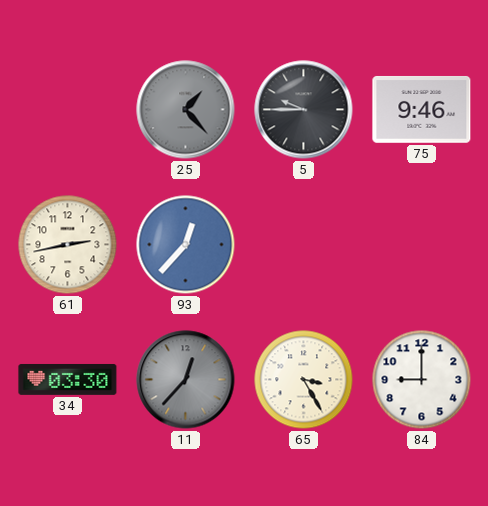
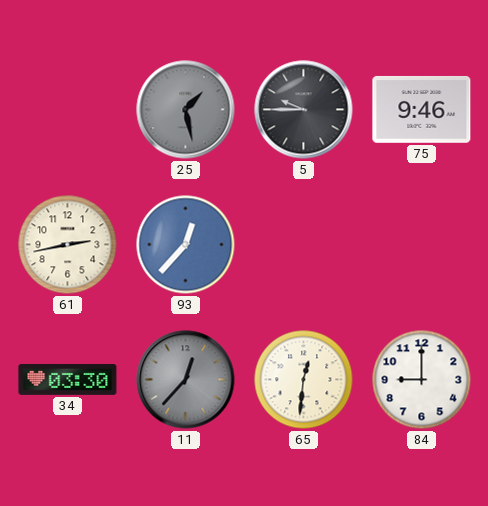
25: 1:23 -> 1:28
65: 3:25 -> 12:31
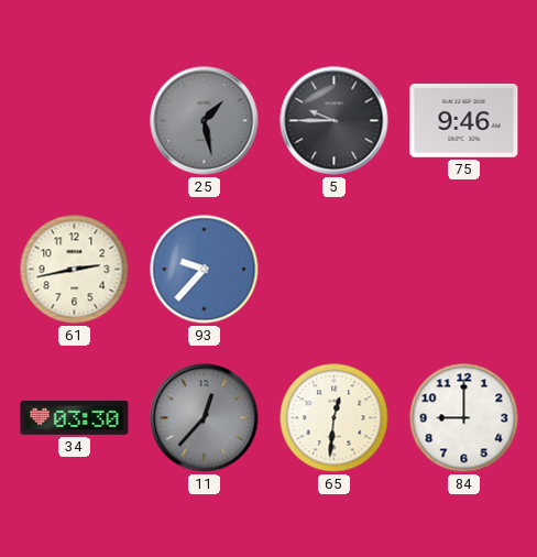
93: 12:37 -> 9:37
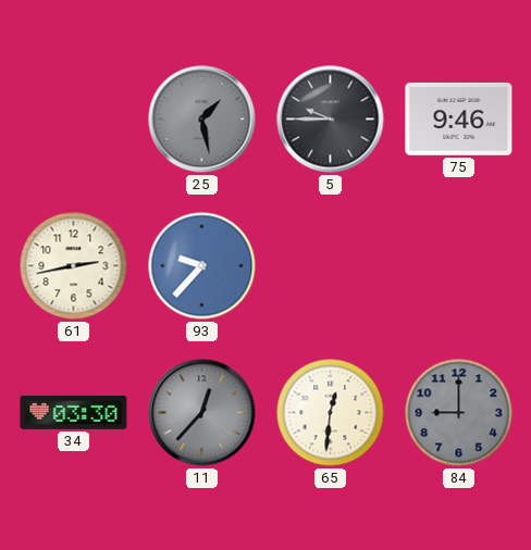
84 dial: white -> grey
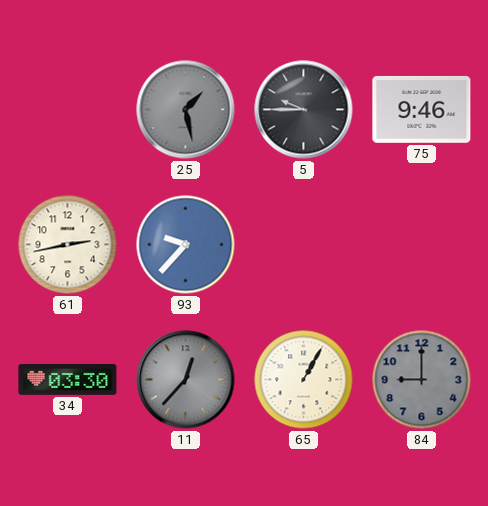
65: 12:31 -> 1:05
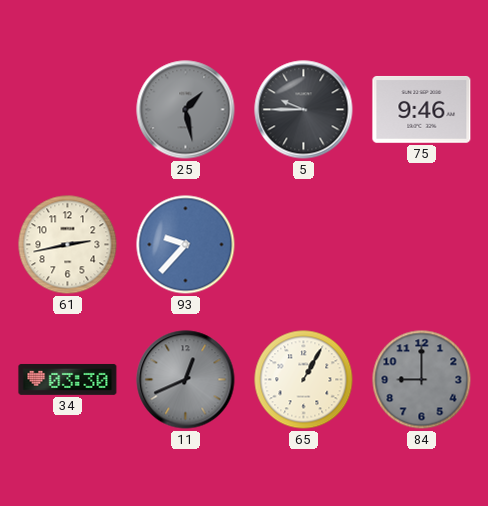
11: 12:37 -> 12:41
